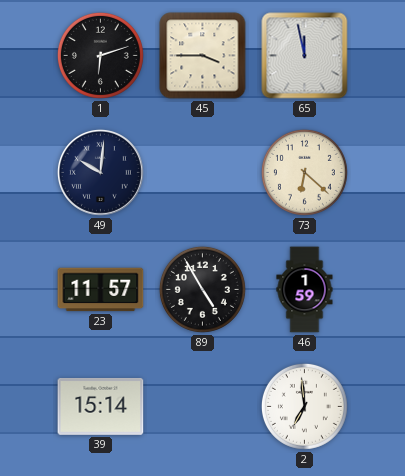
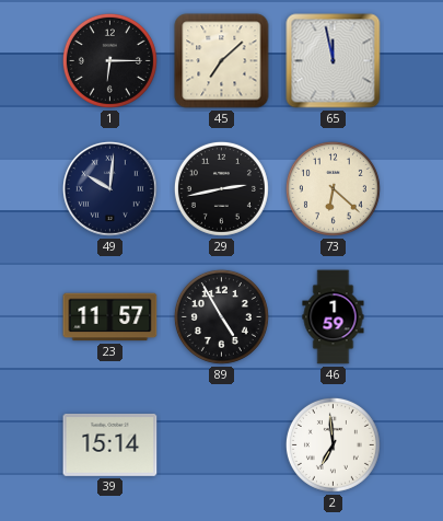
1: 6:12 -> 6:15
45: 3:45 -> 7:08
29: none -> 2:43
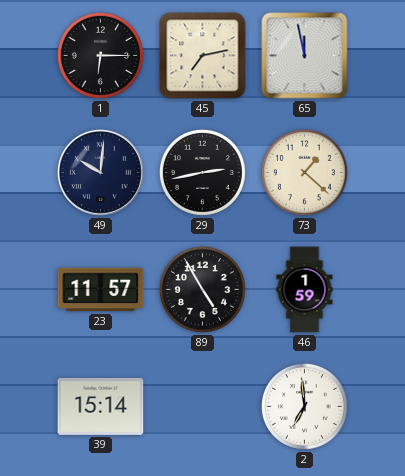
45: 7:08 -> 7:13
73: 6:22 -> 1:22
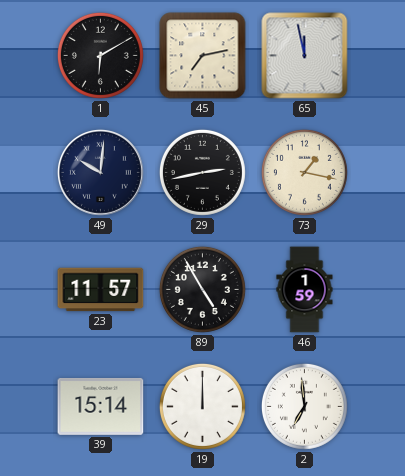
1: 6:15 -> 6:10
73: 1:22 -> 1:17
19: none -> 12:00
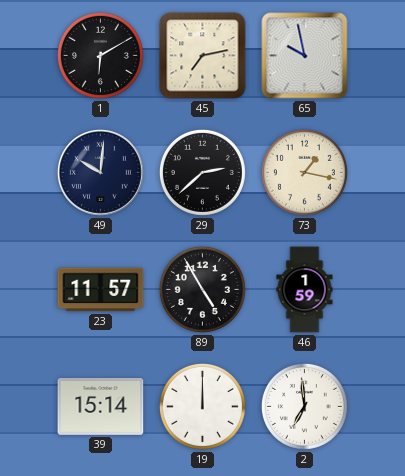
65: 11:58 -> 9:58
29: 2:43 -> 2:38
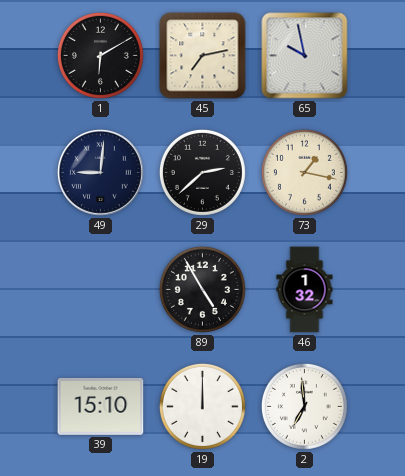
49: 10:01 -> 9:01
23: 11:57 -> none
46: 1:59 -> 1:32
39: 15:14 -> 15:10
